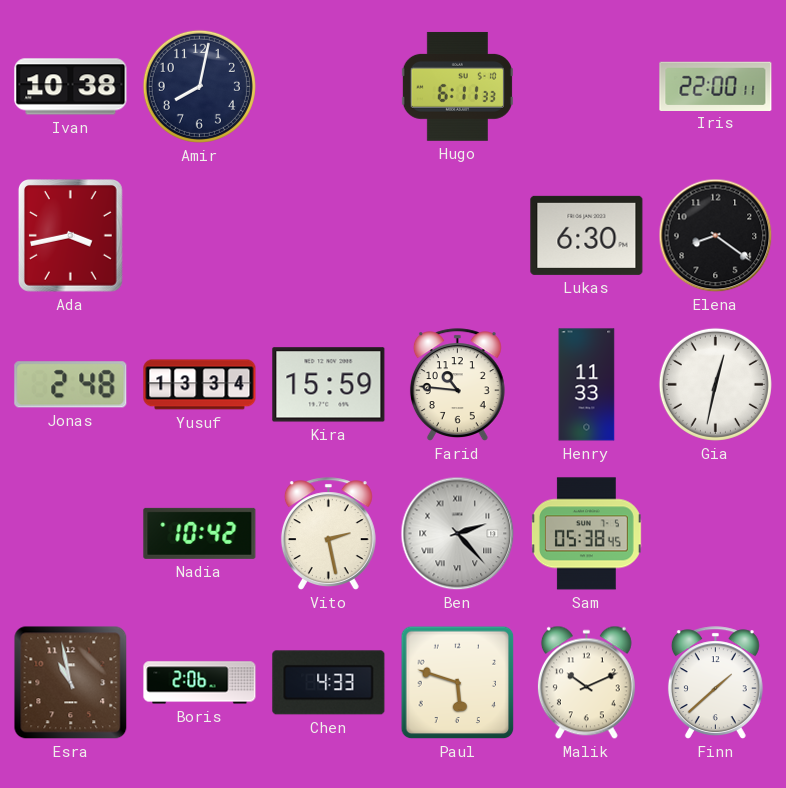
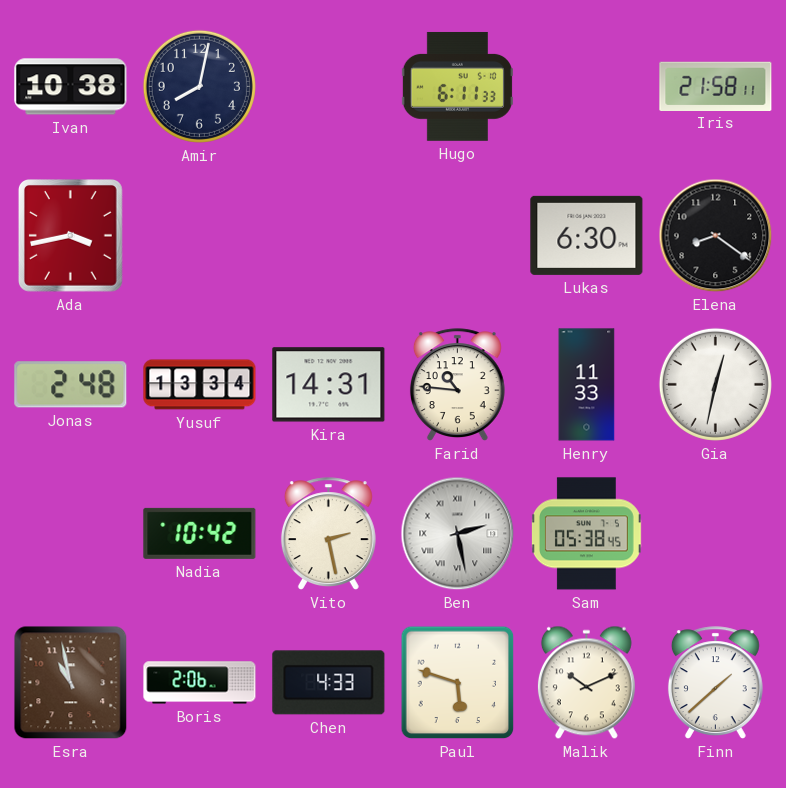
Iris: 22:00 -> 21:58
Kira: 15:59 -> 14:31
Ben: 2:23 -> 2:28
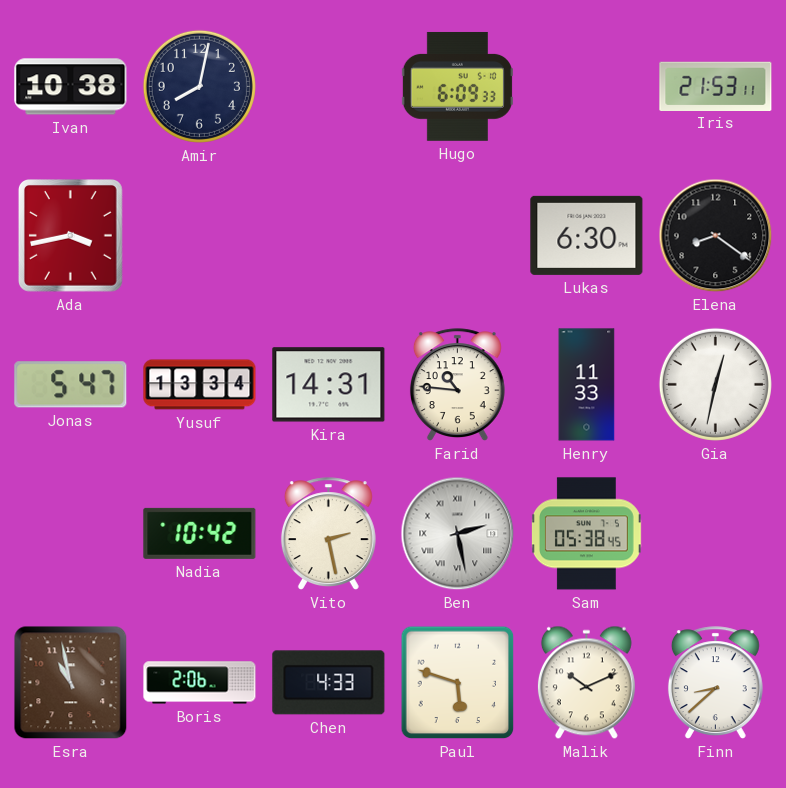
Hugo: 6:11 -> 6:09
Iris: 21:58 -> 21:53
Jonas: 2:48 -> 5:47
Finn: 1:38 -> 8:38
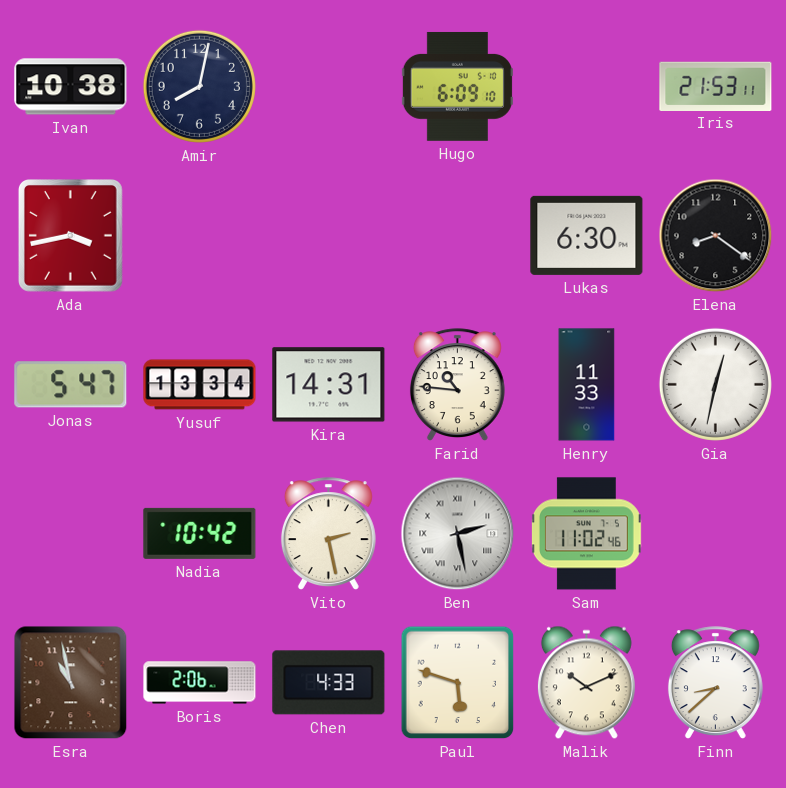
Hugo: 6:09:33 -> 6:09:10
Sam: 05:38 -> 11:02
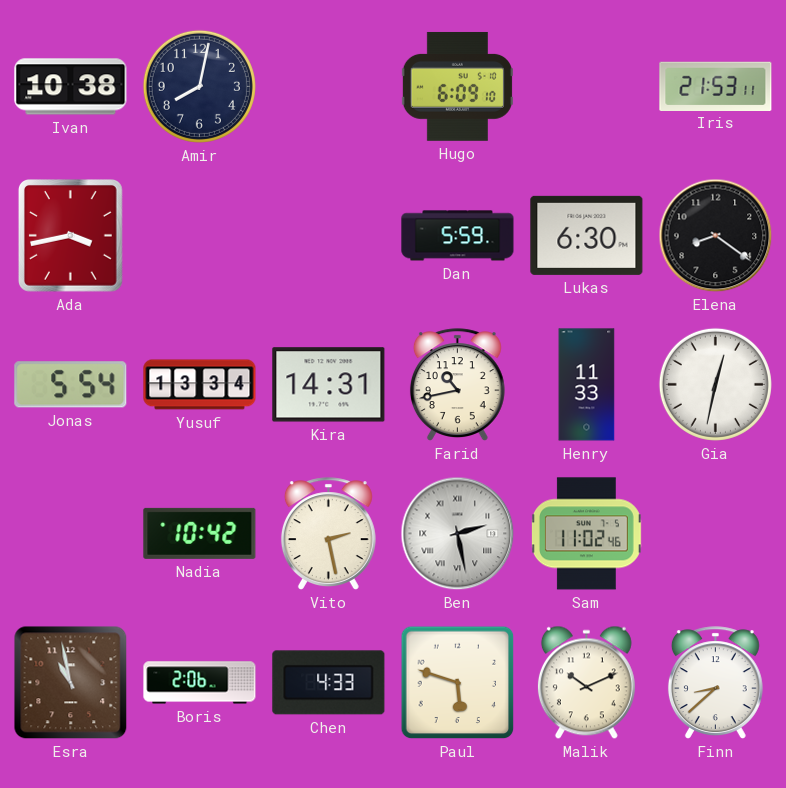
Dan: none -> 5:59
Jonas: 5:47 -> 5:54
Farid: 10:46 -> 10:43
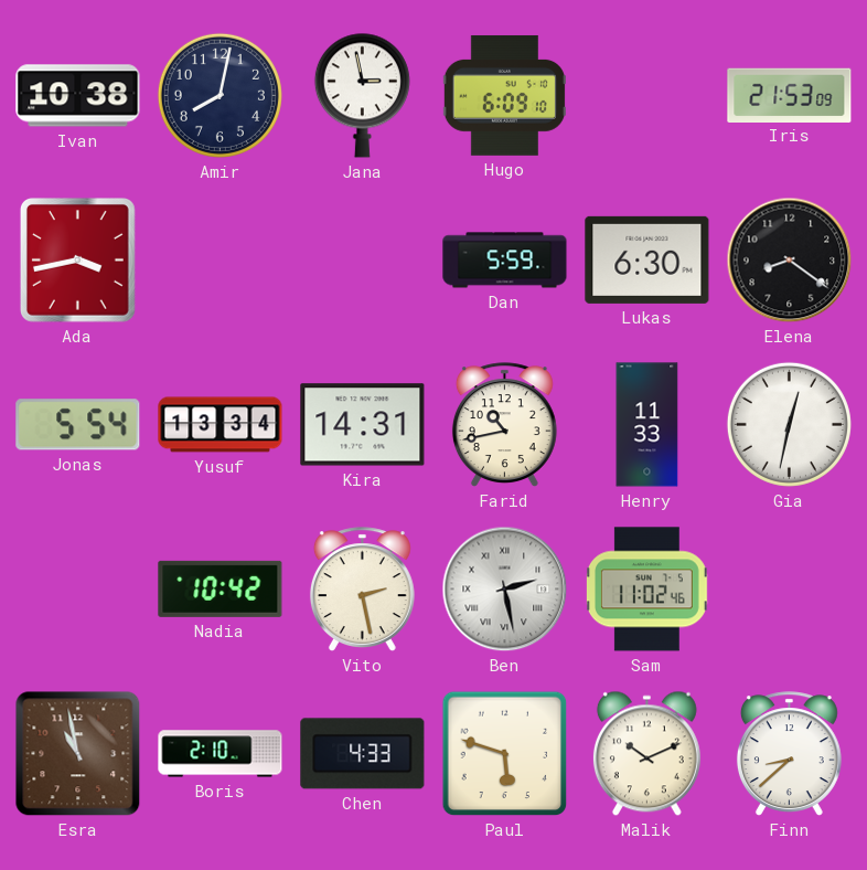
Jana: none -> 2:58
Iris: 21:53:11 -> 21:53:09
Boris: 2:06 -> 2:10
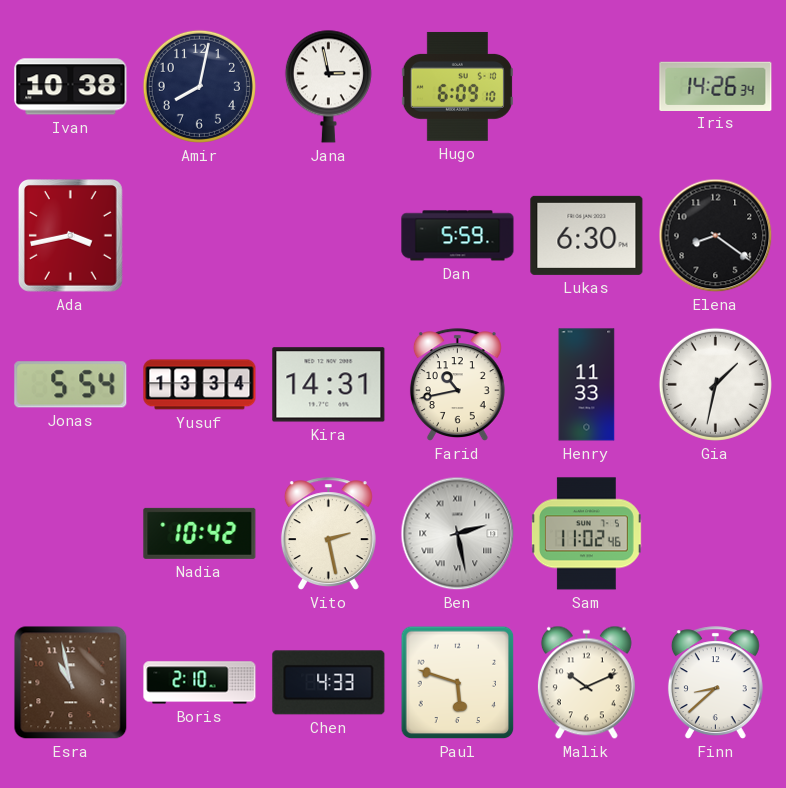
Iris: 21:53 -> 14:26
Gia: 12:32 -> 1:32
